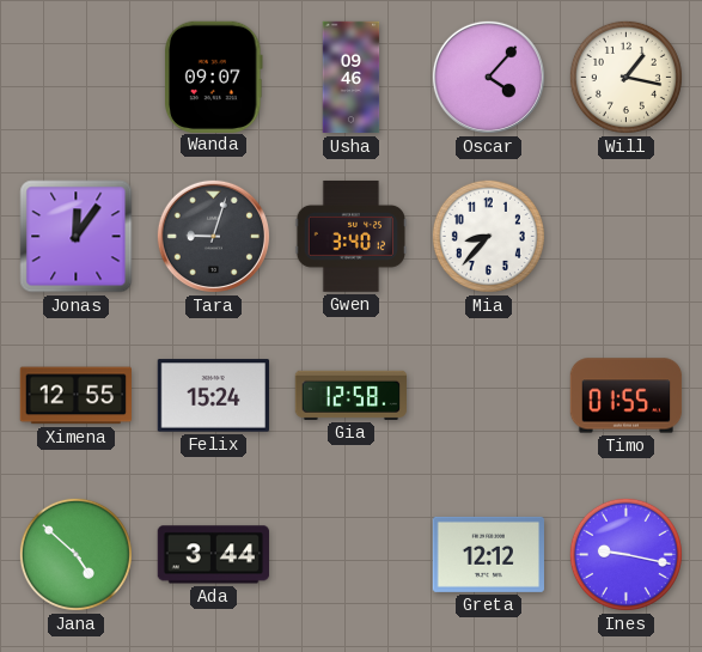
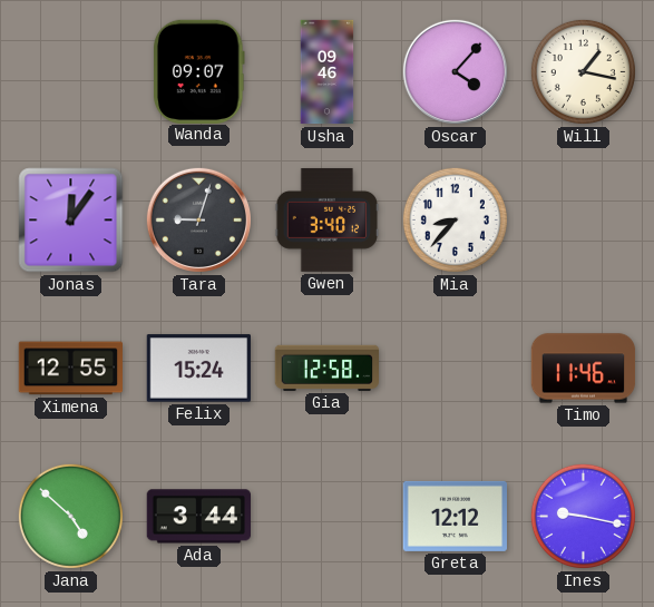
Timo: 01:55 -> 11:46
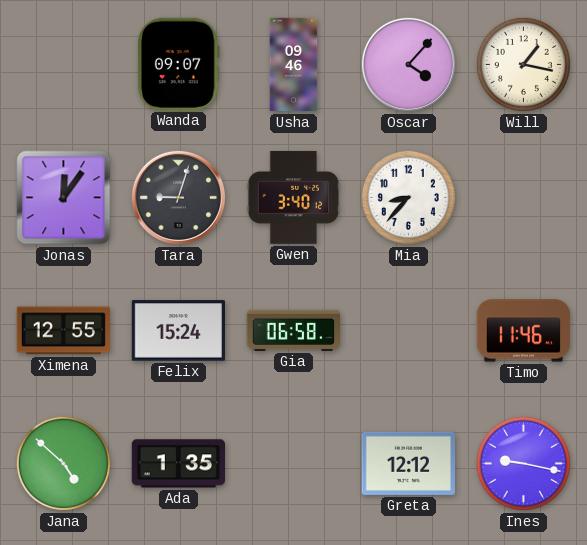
Gia: 12:58 -> 06:58
Ada: 3:44 -> 1:35
